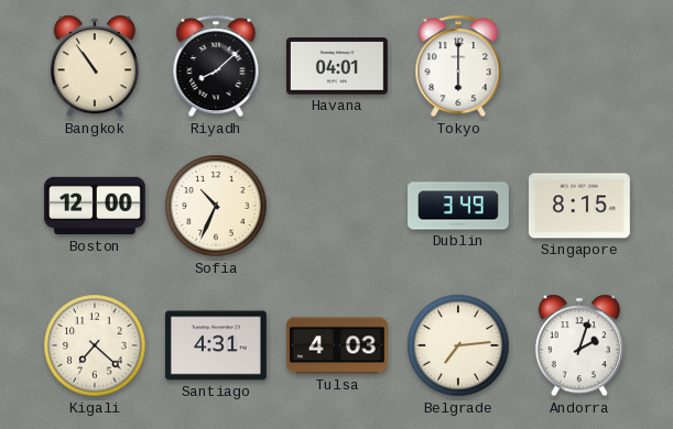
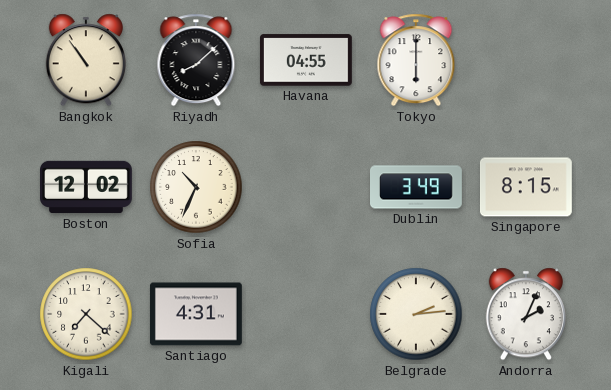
Havana: 04:01 -> 04:55
Boston: 12:00 -> 12:02
Tulsa: 4:03 -> none
Belgrade: 7:14 -> 2:14
Andorra: 2:03 -> 2:04
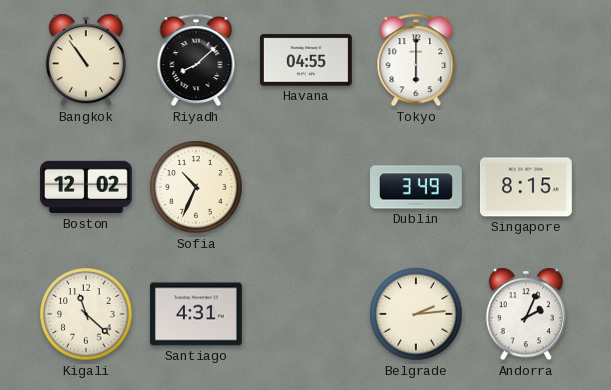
Kigali: 7:22 -> 11:22
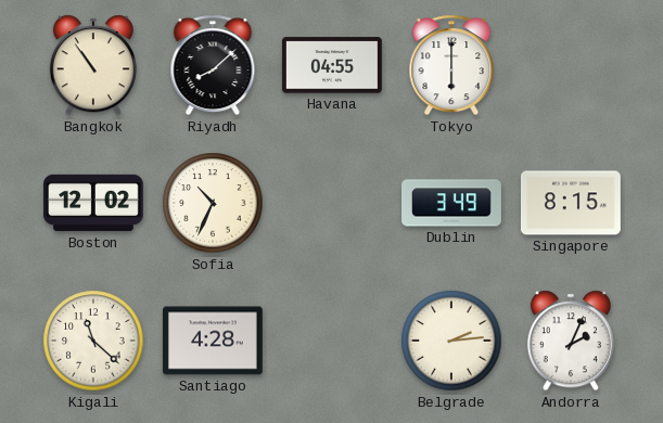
Santiago: 4:31 -> 4:28
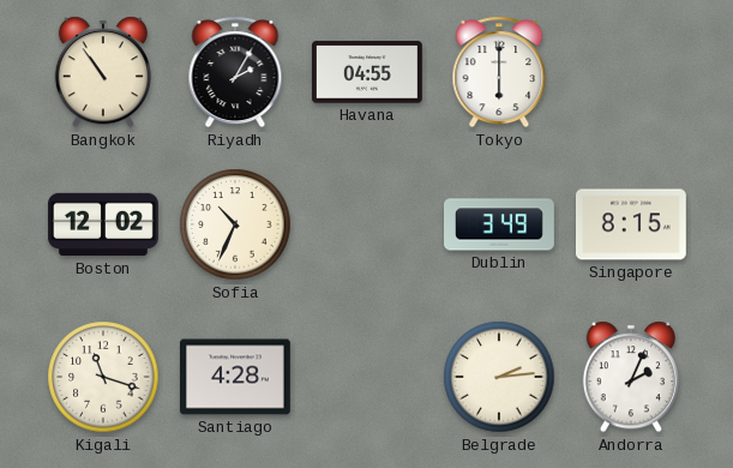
Riyadh: 8:08 -> 2:05
Kigali: 11:22 -> 11:18
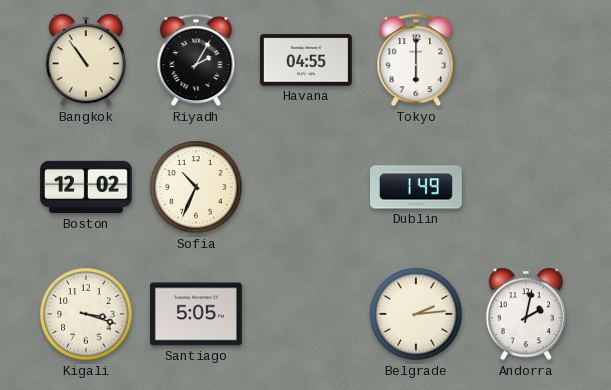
Dublin: 3:49 -> 1:49
Singapore: 8:15 -> none
Kigali: 11:18 -> 3:18
Santiago: 4:28 -> 5:05
Andorra: 2:04 -> 2:02
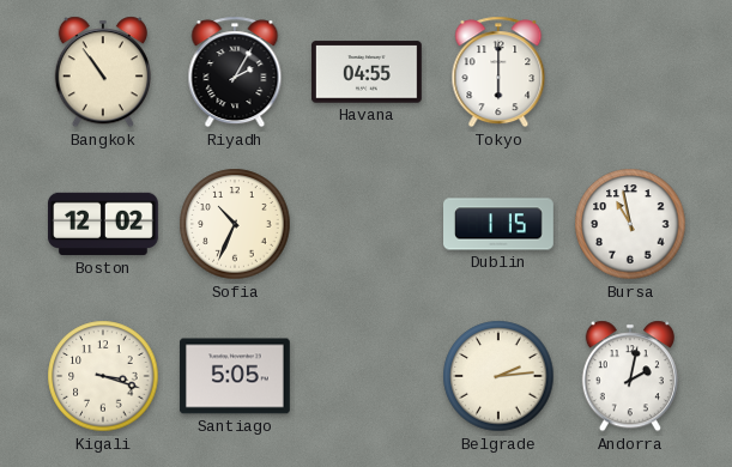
Dublin: 1:49 -> 1:15
Bursa: none -> 10:58
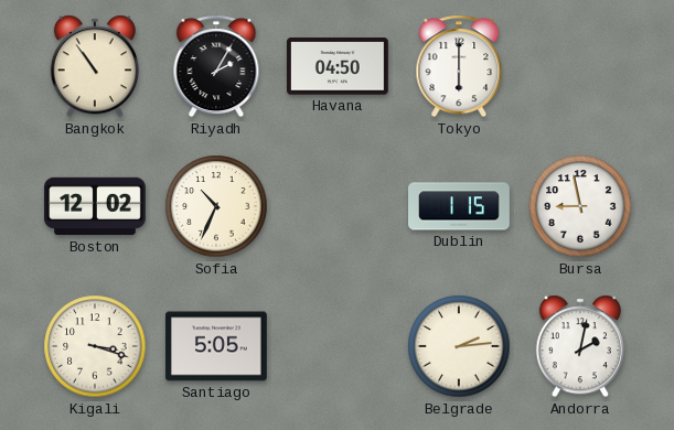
Havana: 04:55 -> 04:50
Bursa: 10:58 -> 8:58
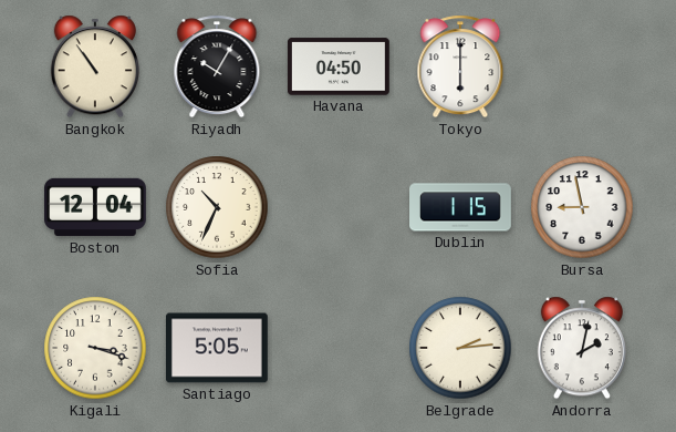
Riyadh: 2:05 -> 10:05
Boston: 12:02 -> 12:04
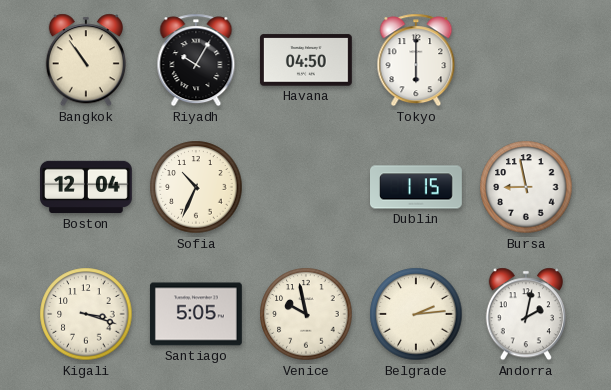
Venice: none -> 9:58
